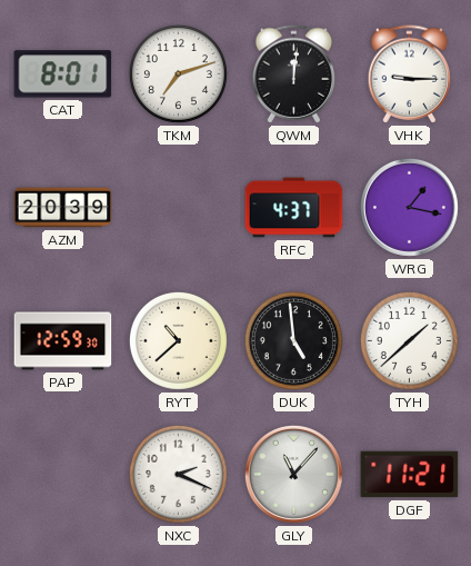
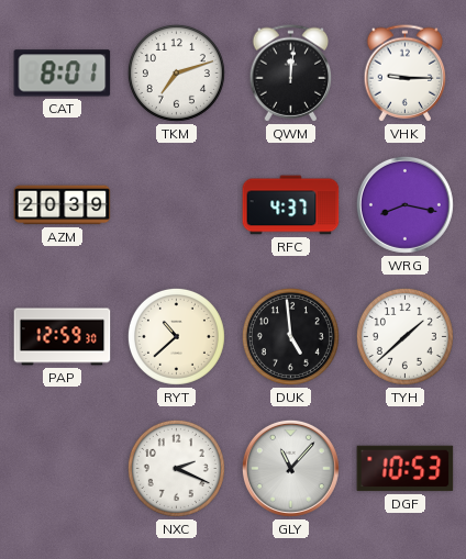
WRG: 1:17 -> 8:17
DGF: 11:21 -> 10:53
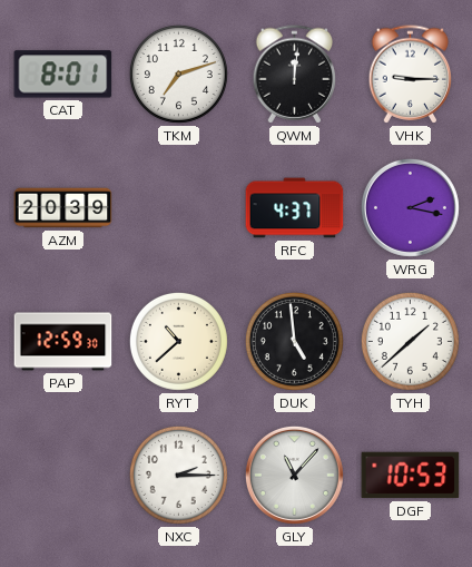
WRG: 8:17 -> 2:17
NXC: 2:19 -> 2:15
